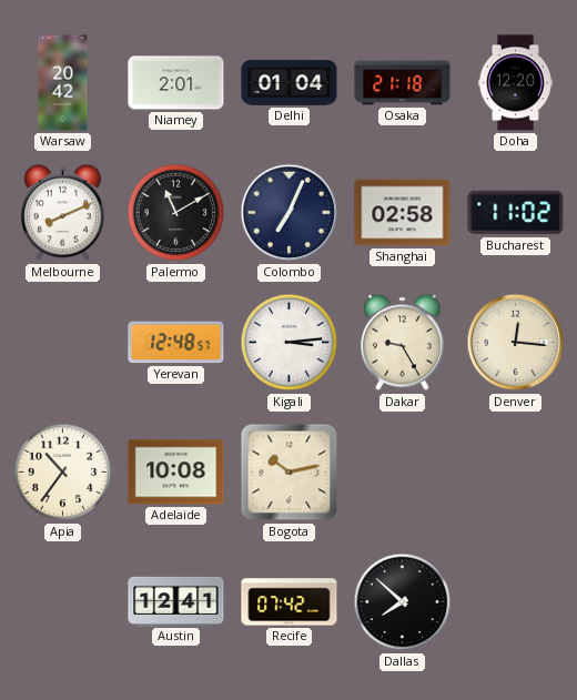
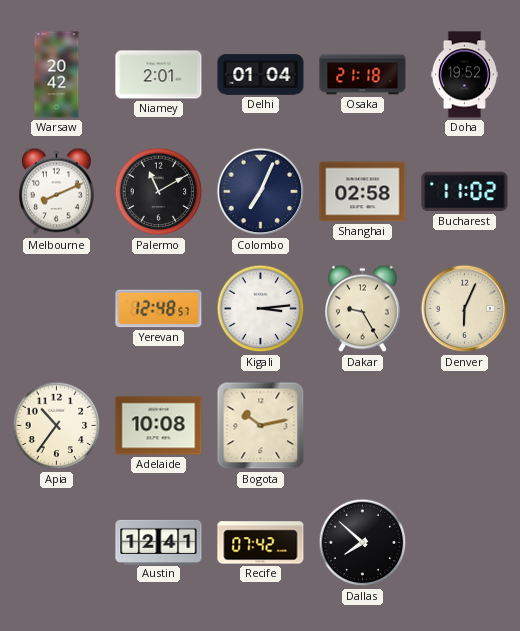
Doha: 12:20 -> 19:52
Denver: 12:16 -> 6:04
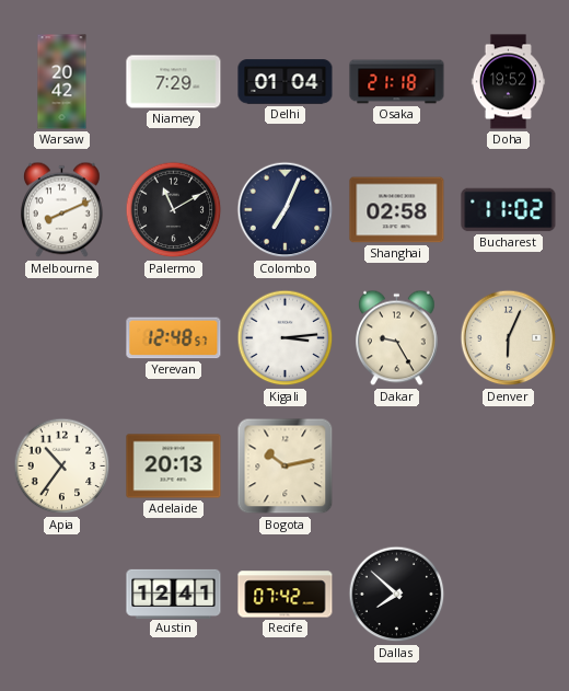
Niamey: 2:01 -> 7:29
Adelaide: 10:08 -> 20:13
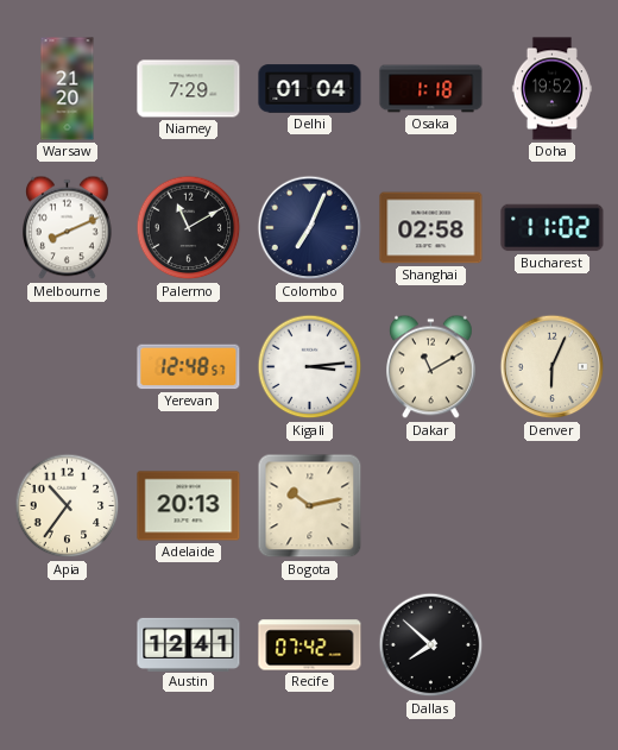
Warsaw: 20:42 -> 21:20
Osaka: 21:18 -> 1:18
Dakar: 9:25 -> 11:10
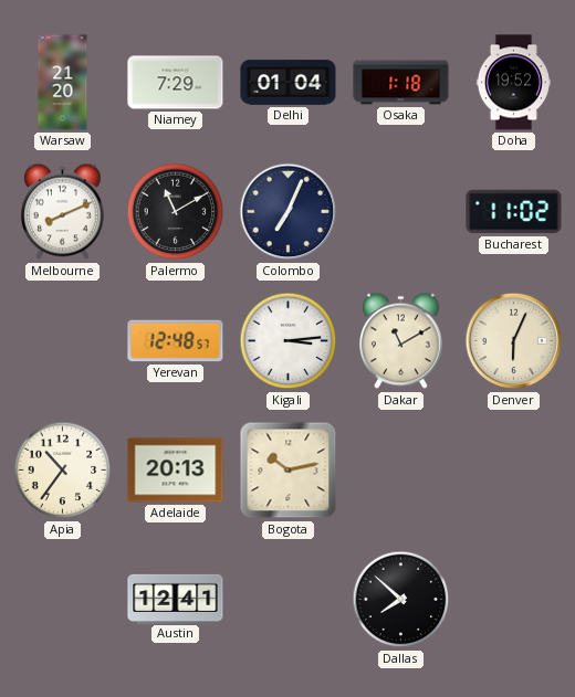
Shanghai: 02:58 -> none
Recife: 07:42 -> none
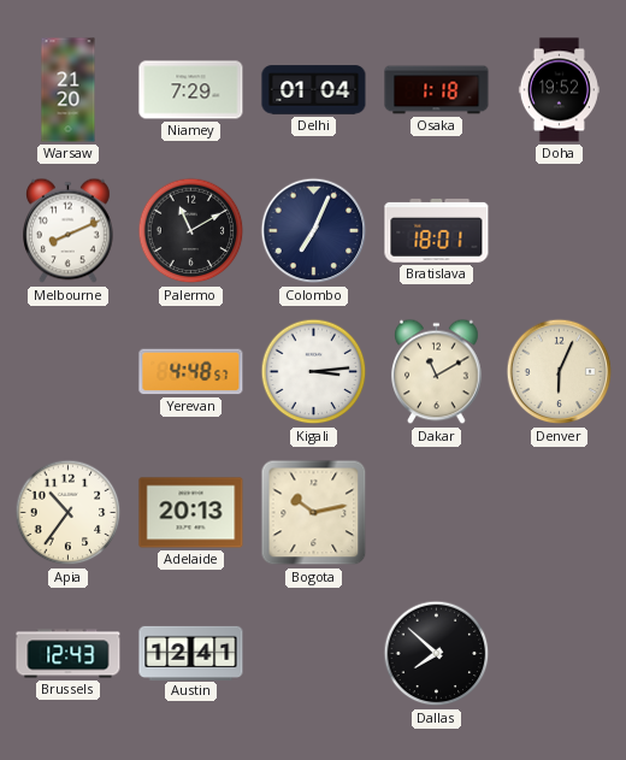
Bratislava: none -> 18:01
Bucharest: 11:02 -> none
Yerevan: 12:48 -> 4:48
Brussels: none -> 12:43
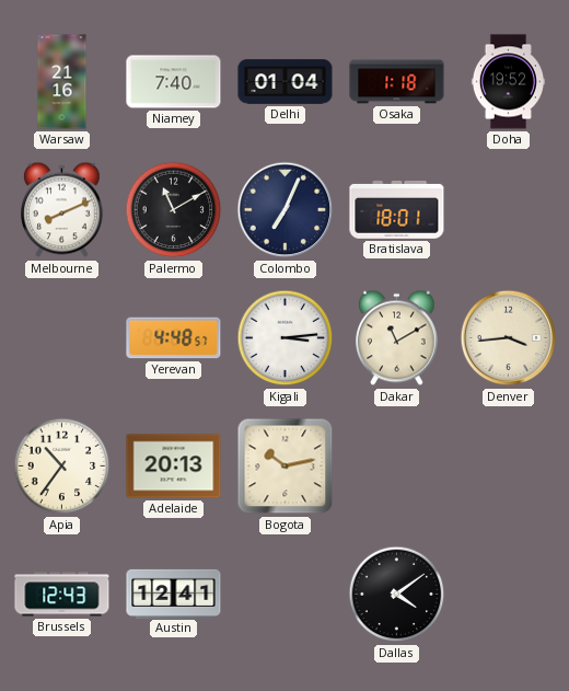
Warsaw: 21:20 -> 21:16
Niamey: 7:29 -> 7:40
Denver: 6:04 -> 3:44
Dallas: 7:52 -> 4:09
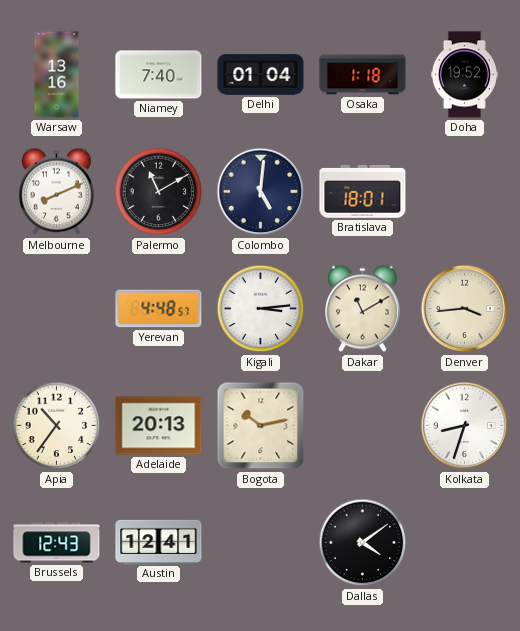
Warsaw: 21:16 -> 13:16
Colombo: 7:04 -> 5:01
Kolkata: none -> 8:33
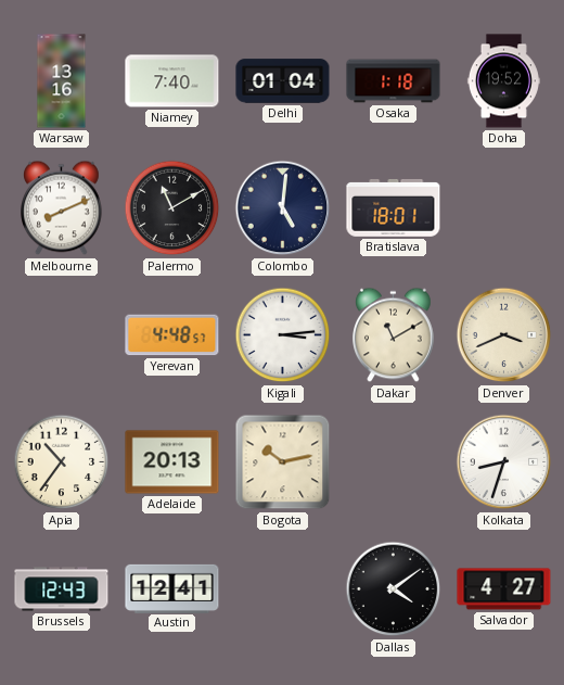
Denver: 3:44 -> 3:41
Salvador: none -> 4:27
